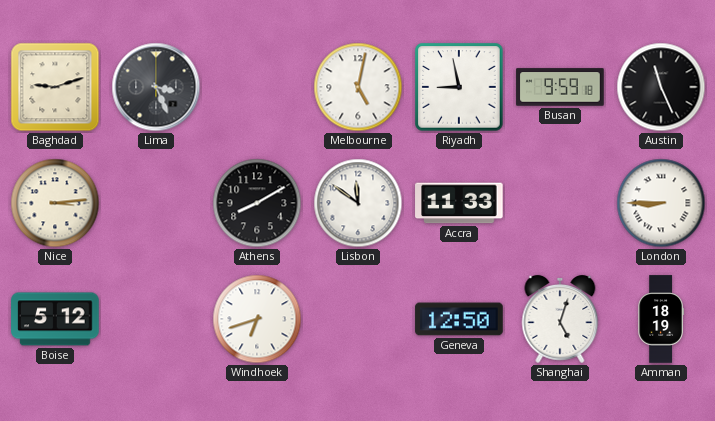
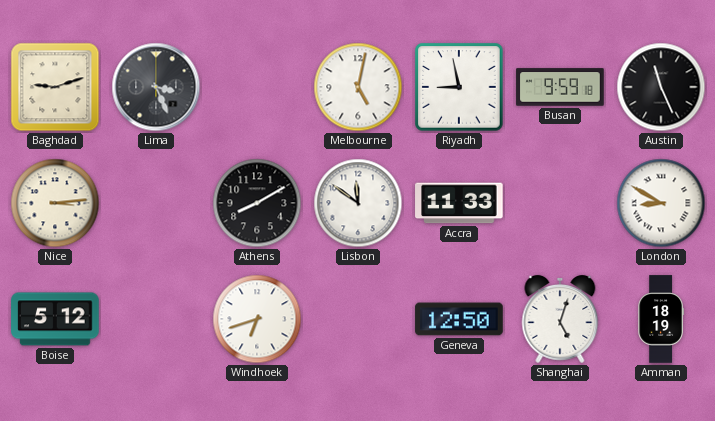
London: 8:45 -> 8:50
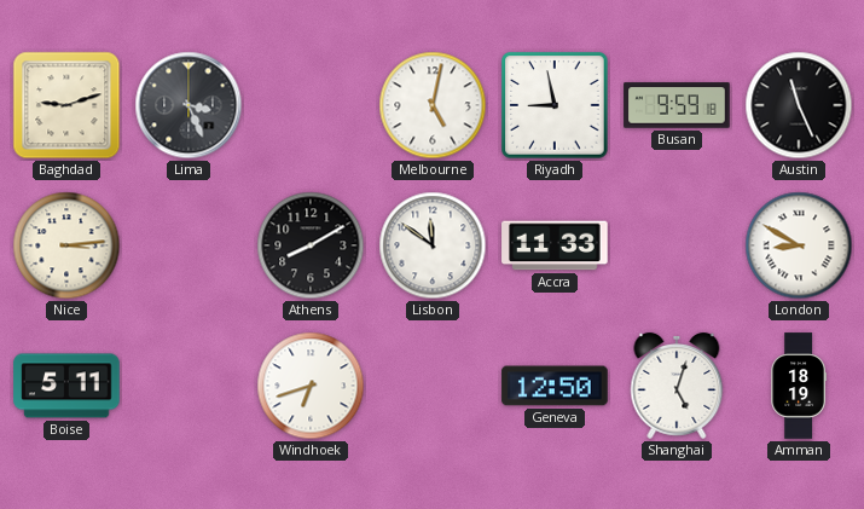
Boise: 5:12 -> 5:11
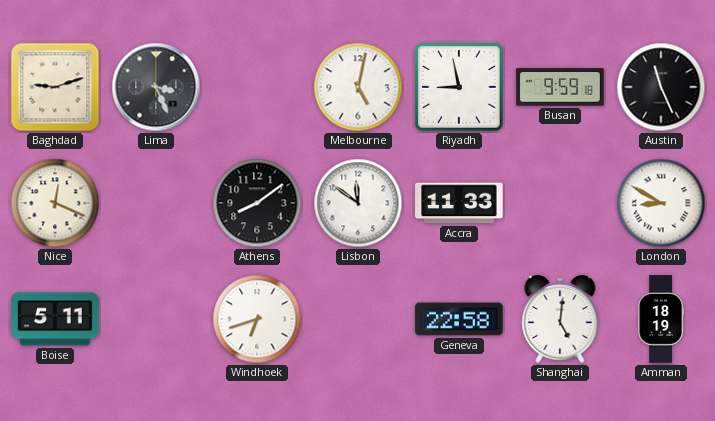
Nice: 3:14 -> 12:19
Athens: 8:10 -> 8:09
Geneva: 12:50 -> 22:58
Shanghai: 5:03 -> 5:01
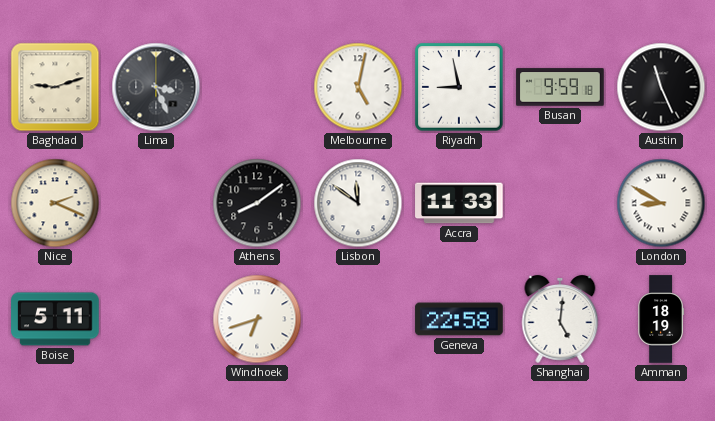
Nice: 12:19 -> 2:19
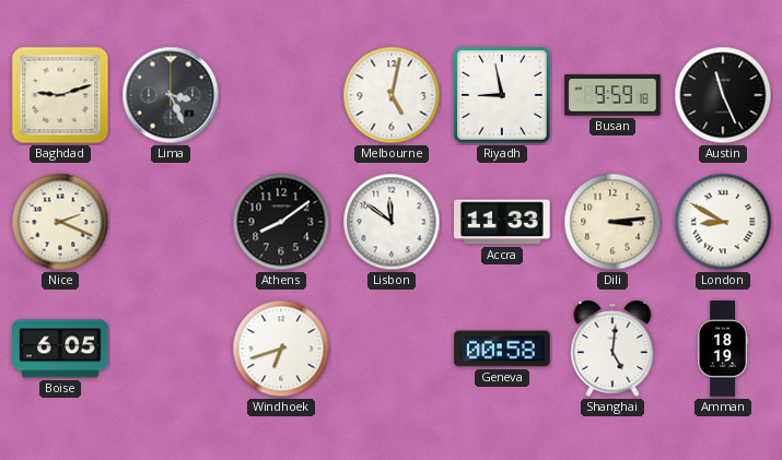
Dili: none -> 3:14
Boise: 5:11 -> 6:05
Geneva: 22:58 -> 00:58
